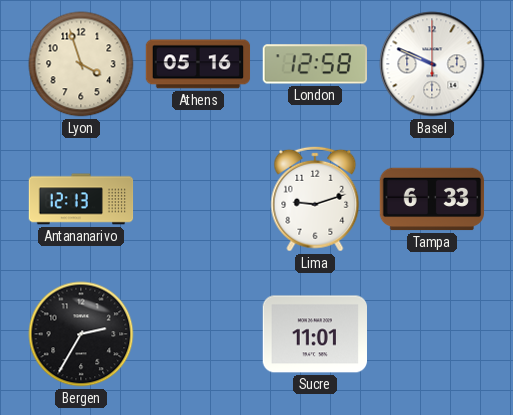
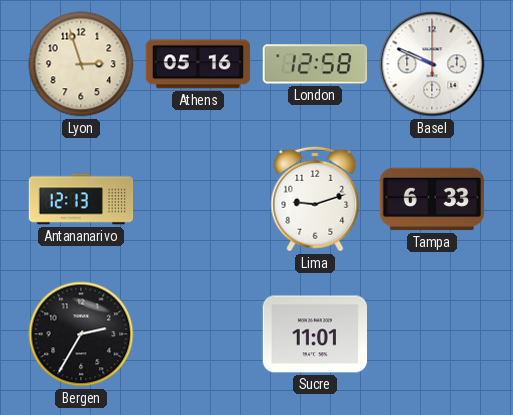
Lyon: 3:57 -> 2:57
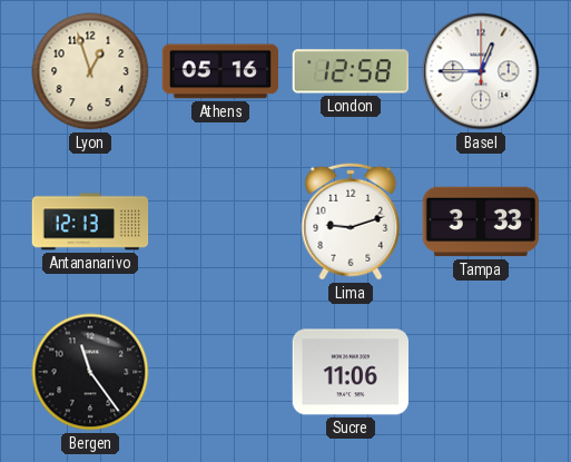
Lyon: 2:57 -> 12:57
Basel: 9:49 -> 12:45
Tampa: 6:33 -> 3:33
Bergen: 2:35 -> 11:24
Sucre: 11:01 -> 11:06
